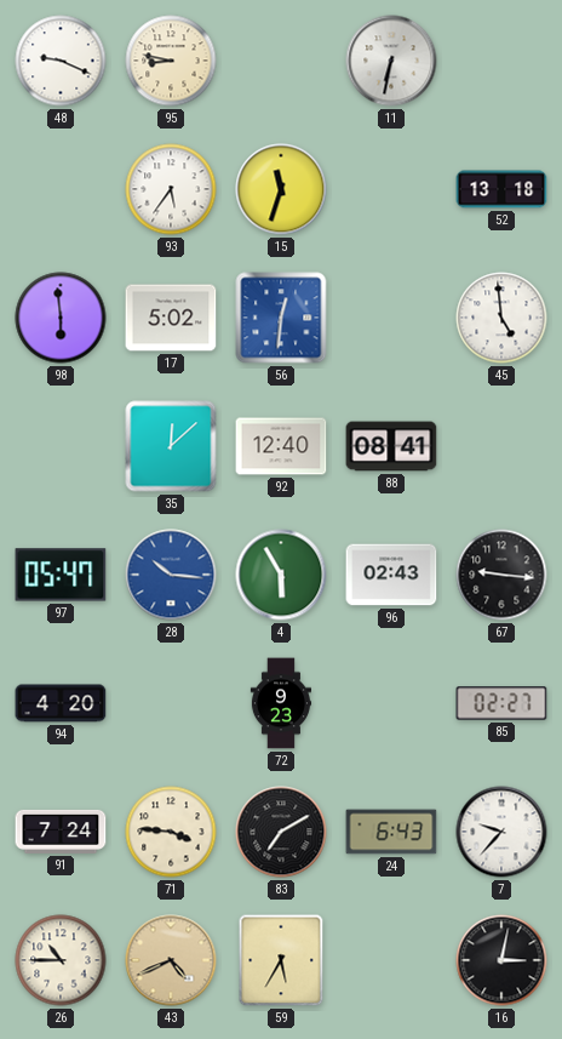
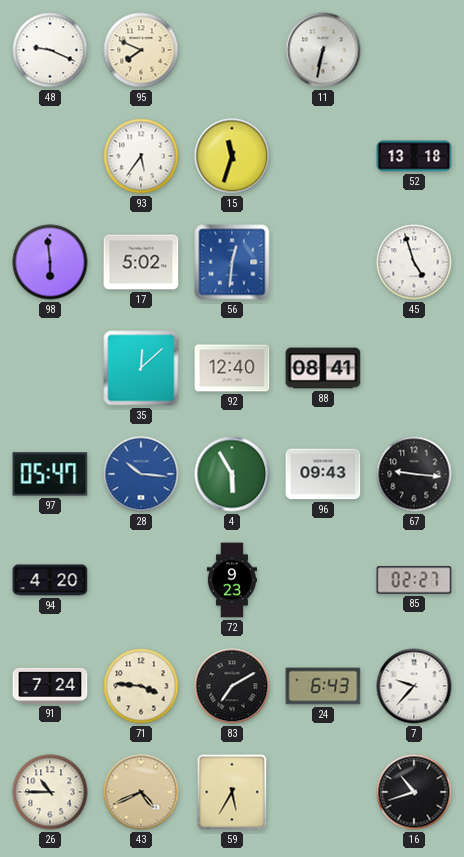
95: 8:47 -> 7:49
45: 4:59 -> 4:57
96: 02:43 -> 09:43
16: 3:02 -> 10:42
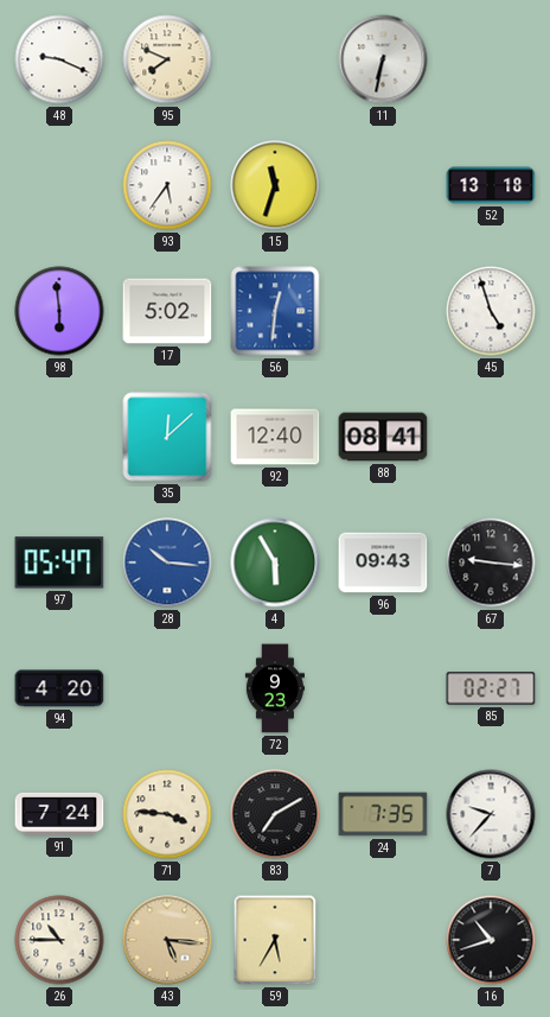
24: 6:43 -> 7:35
43: 4:41 -> 5:16
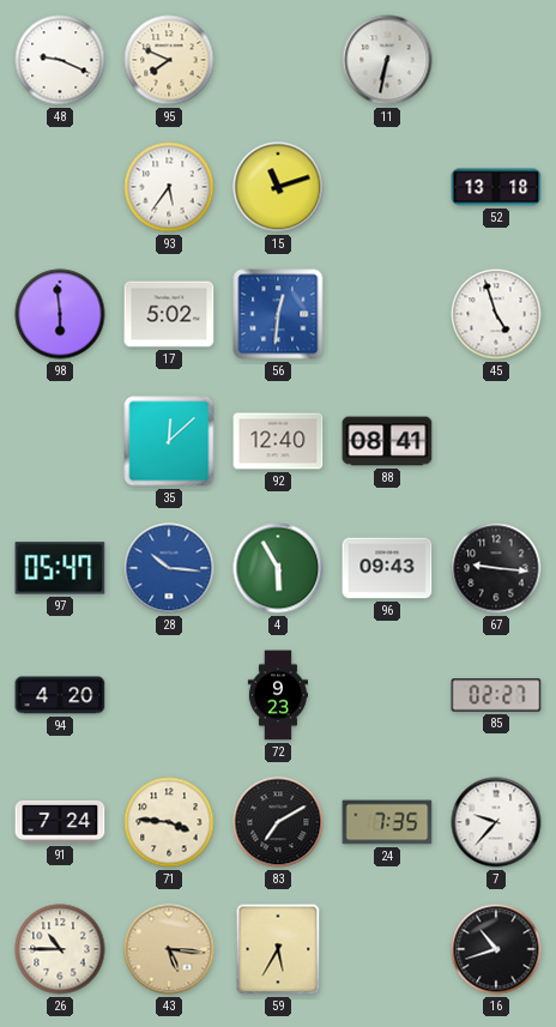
15: 11:33 -> 11:12
